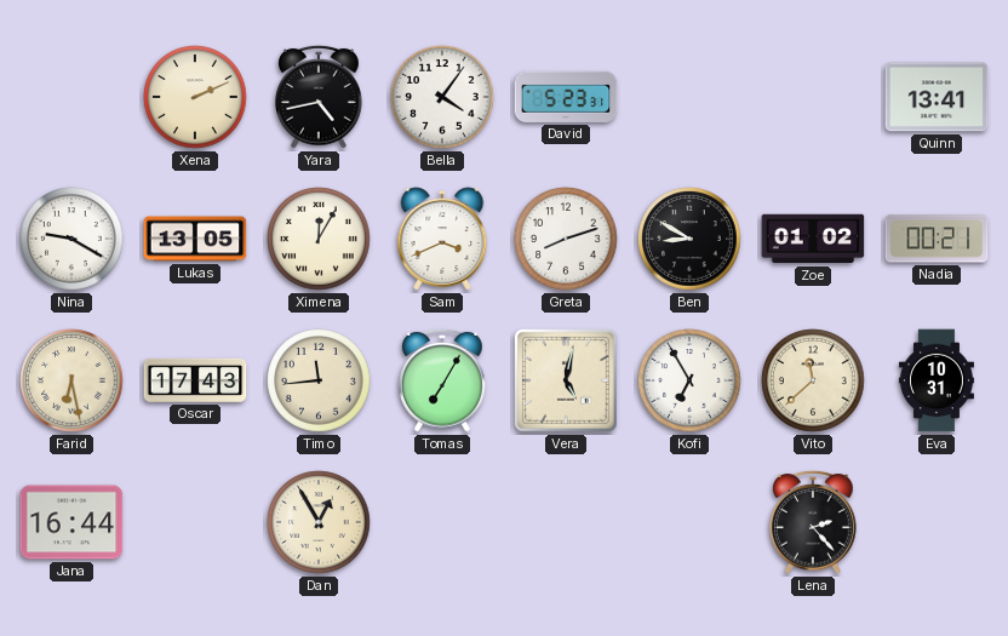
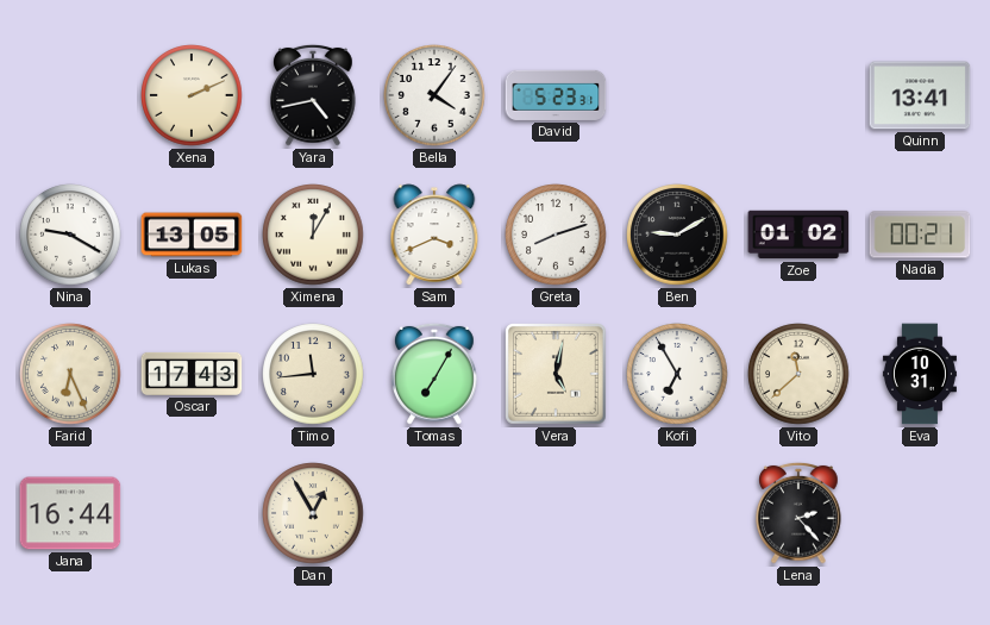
Ben: 8:50 -> 9:10
Farid: 6:28 -> 6:26
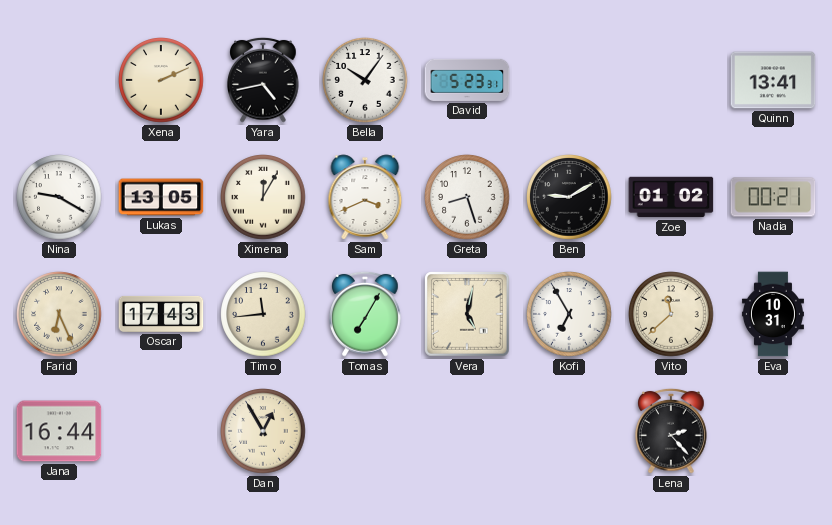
Bella: 4:06 -> 10:06
Greta: 8:12 -> 8:27
